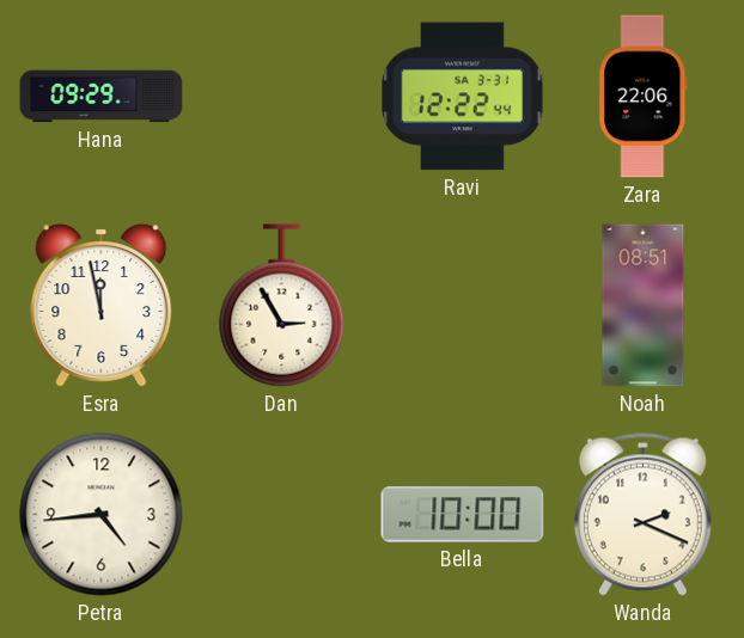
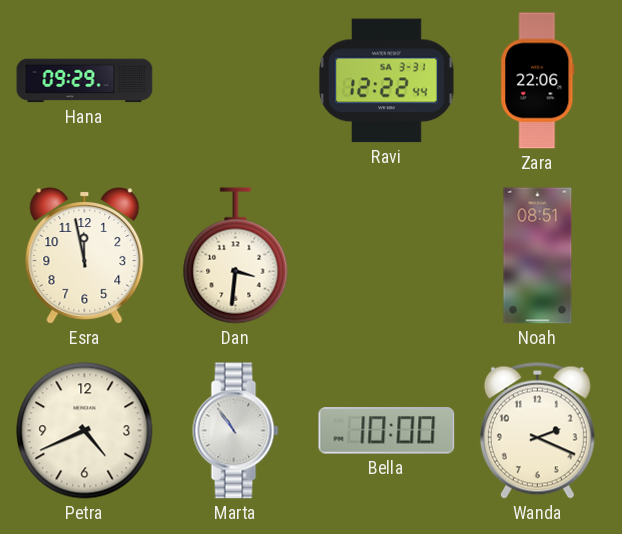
Dan: 2:55 -> 3:31
Petra: 4:44 -> 4:41
Marta: none -> 10:54
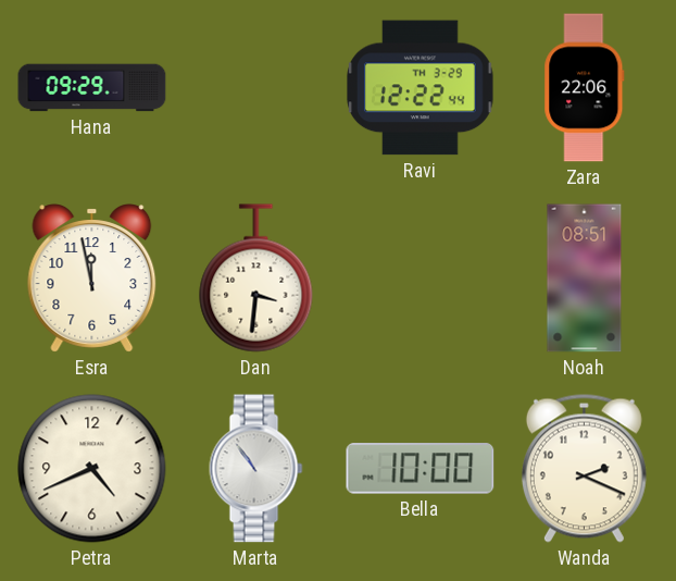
Ravi date: SA 3-31 -> TH 3-29
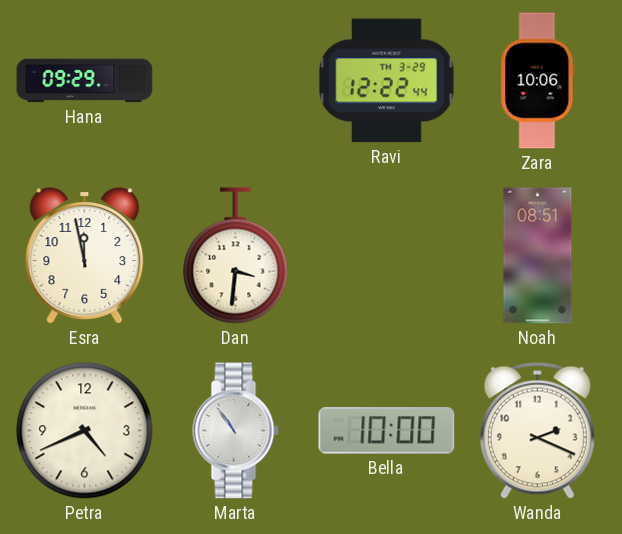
Zara: 22:06 -> 10:06
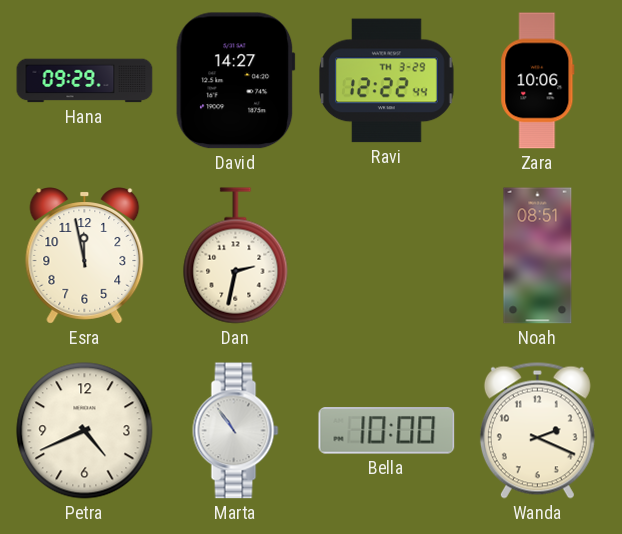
David: none -> 14:27
Dan: 3:31 -> 2:32
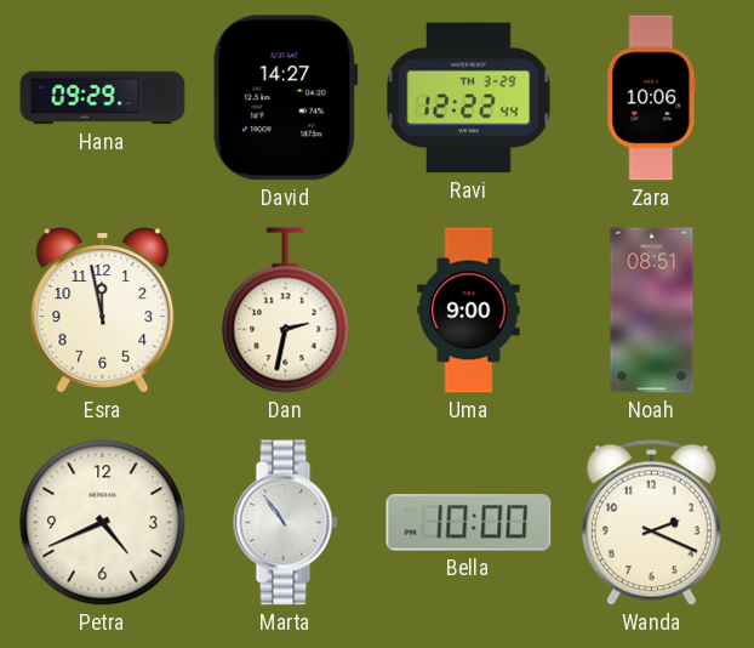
Uma: none -> 9:00
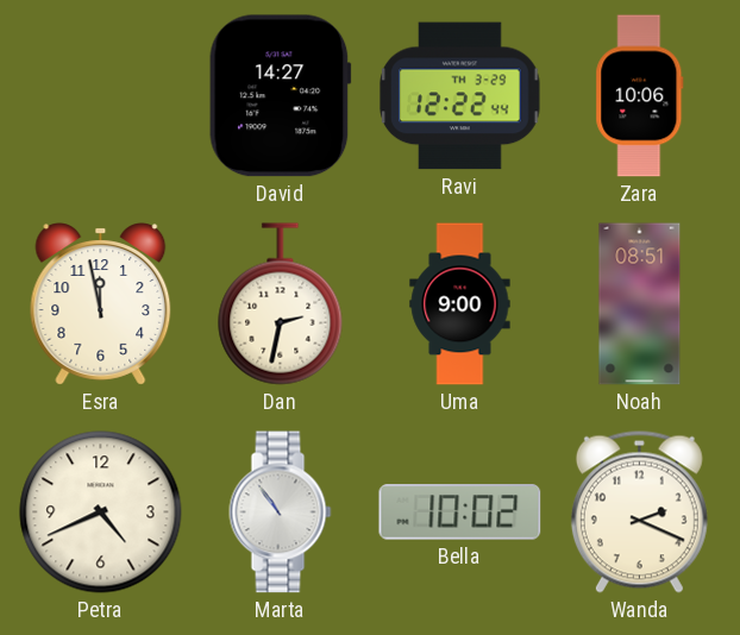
Hana: 09:29 -> none
Bella: 10:00 -> 10:02
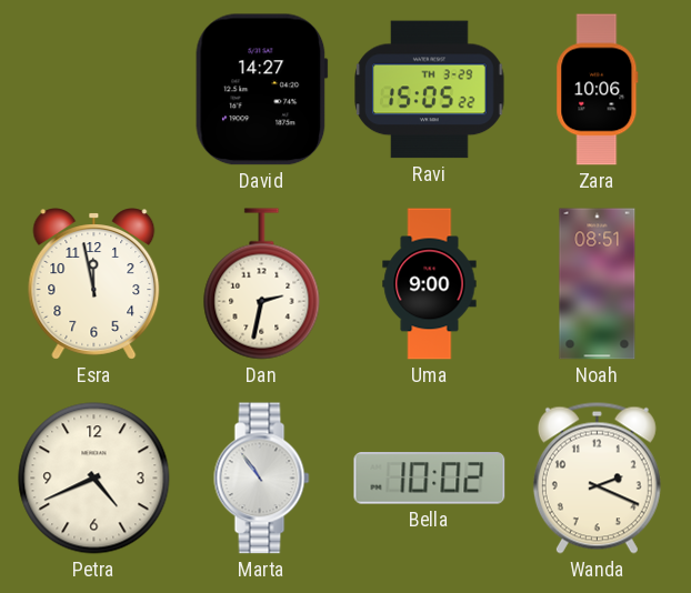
Ravi: 12:22 -> 15:05
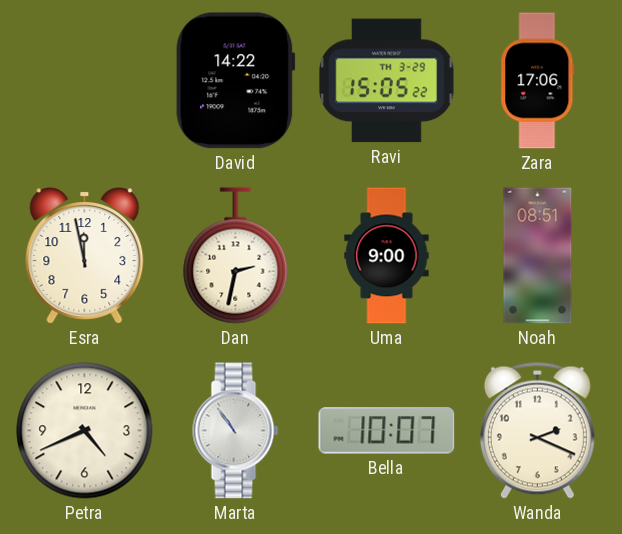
David: 14:27 -> 14:22
Zara: 10:06 -> 17:06
Bella: 10:02 -> 10:07
